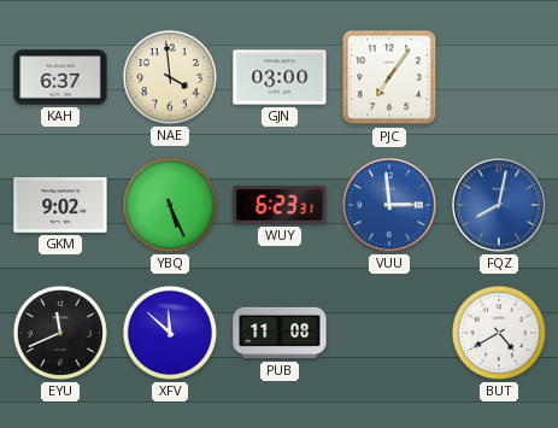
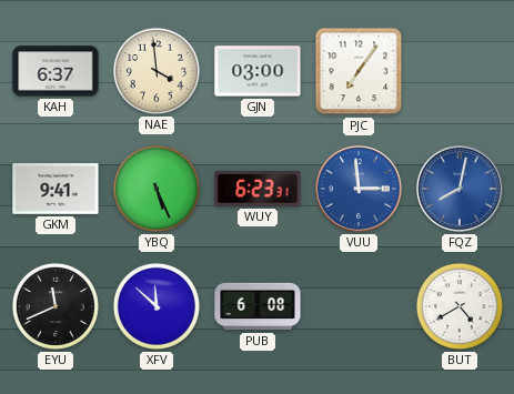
GKM: 9:02 -> 9:41
PUB: 11:08 -> 6:08
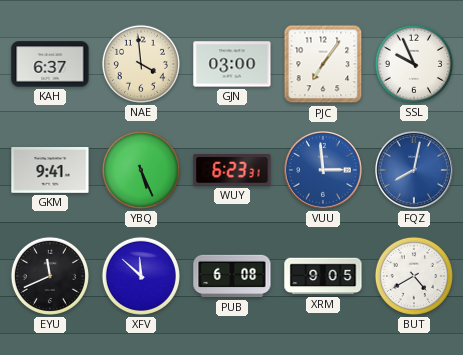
SSL: none -> 9:56
XRM: none -> 9:05
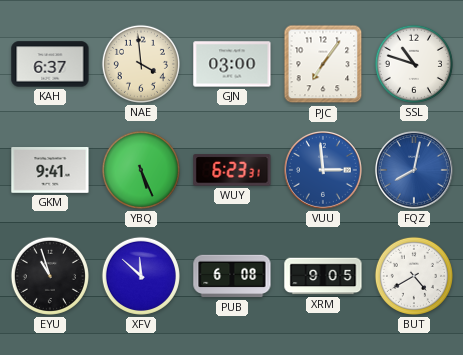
SSL: 9:56 -> 10:48
EYU: 11:41 -> 10:57
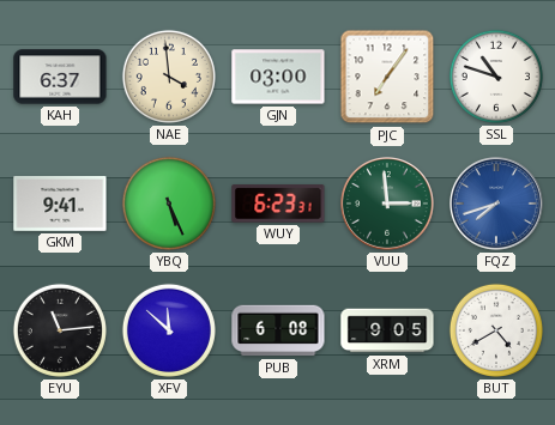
VUU dial: blue -> green
FQZ: 8:02 -> 7:42
EYU: 10:57 -> 11:14
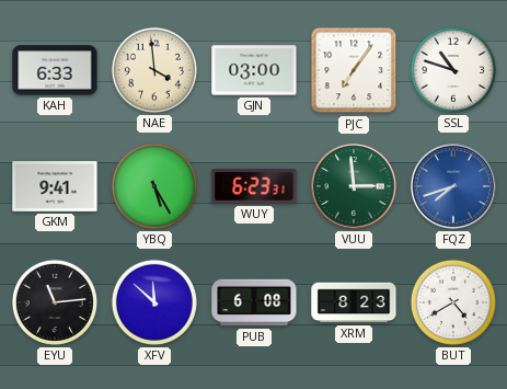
KAH: 6:37 -> 6:33
YBQ: 5:26 -> 5:25
XRM: 9:05 -> 8:23
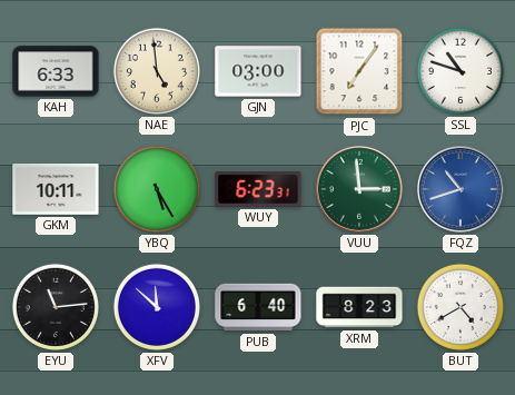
NAE: 3:59 -> 4:59
GKM: 9:41 -> 10:11
FQZ: 7:42 -> 10:42
PUB: 6:08 -> 6:40
